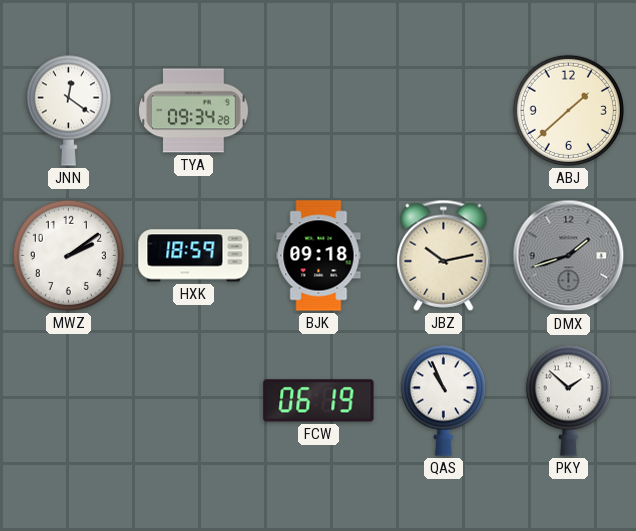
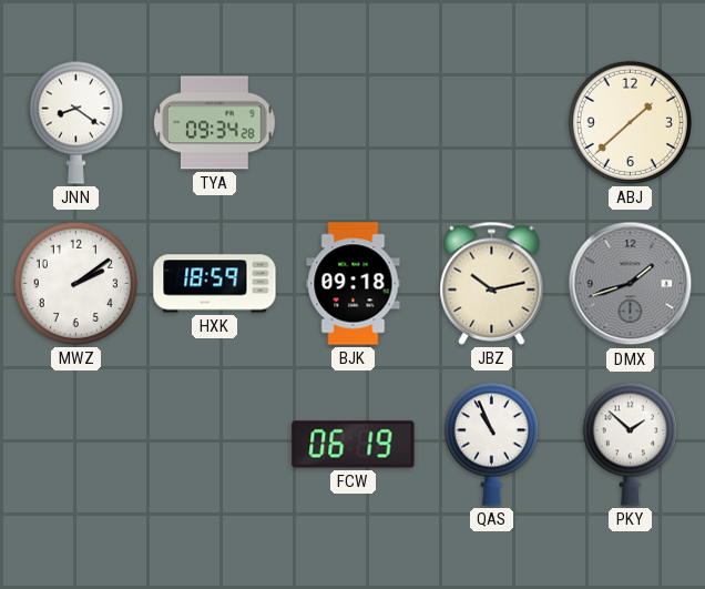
JNN: 12:21 -> 8:21
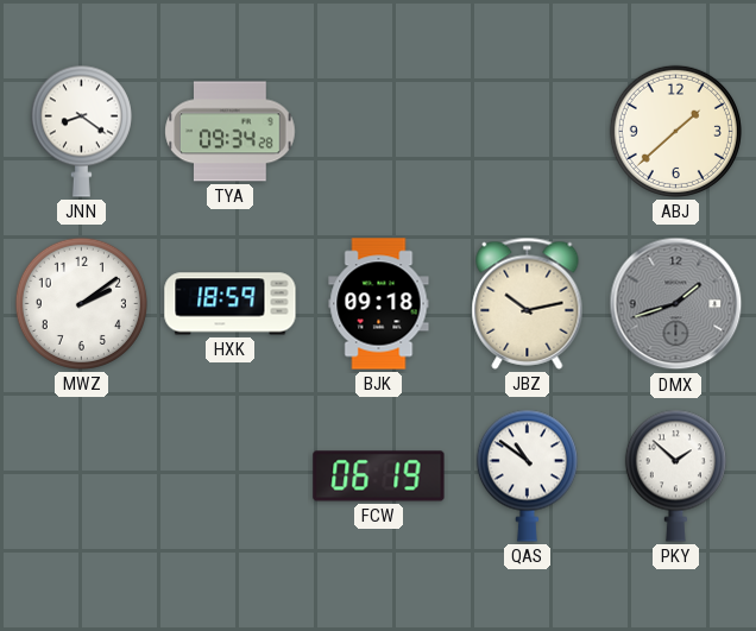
QAS: 10:56 -> 10:51
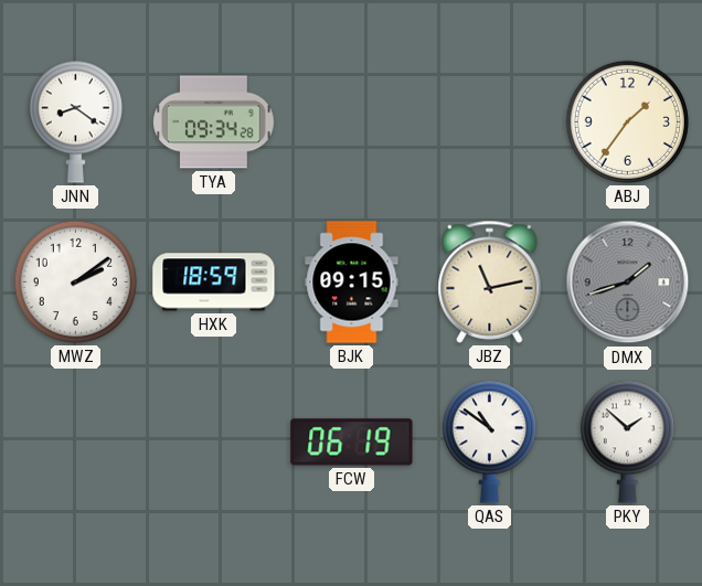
ABJ: 1:38 -> 1:36
BJK: 09:18 -> 09:15
JBZ: 10:13 -> 11:13
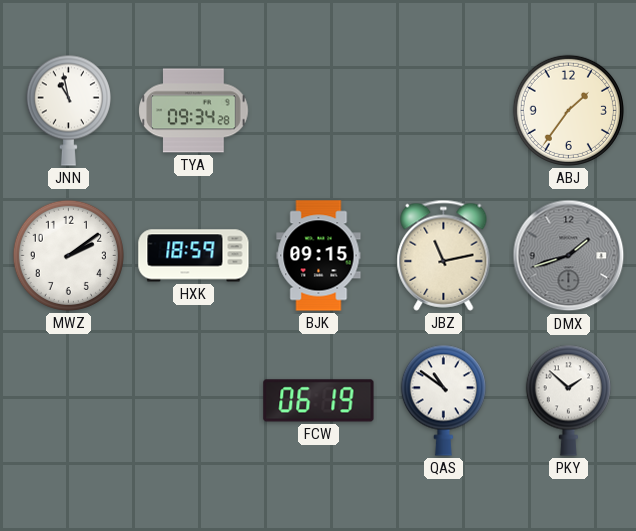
JNN: 8:21 -> 10:58
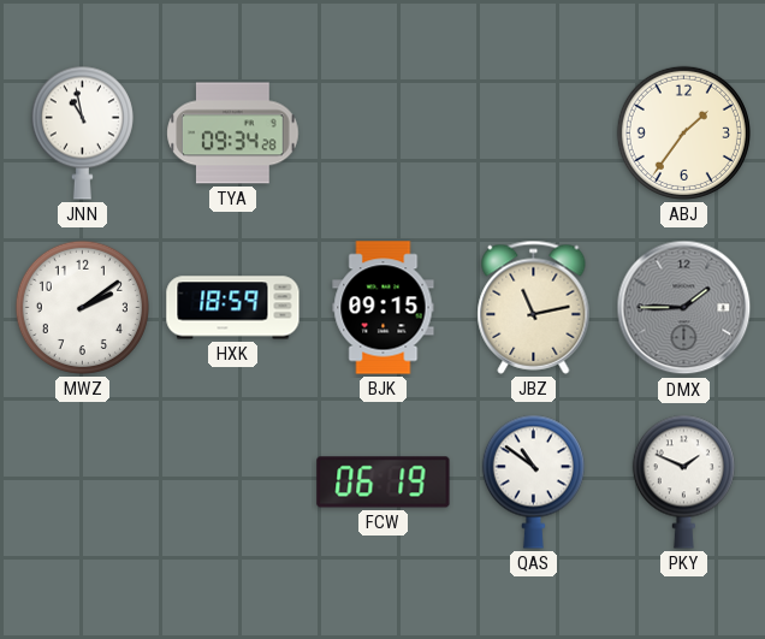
DMX: 1:42 -> 1:45
PKY: 1:52 -> 1:49
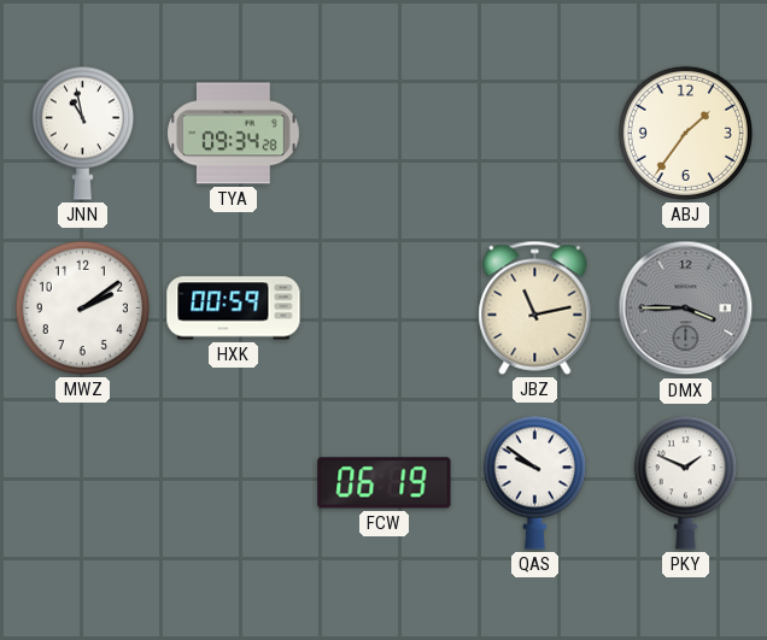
HXK: 18:59 -> 00:59
BJK: 09:15 -> none
DMX: 1:45 -> 3:45
QAS: 10:51 -> 9:51
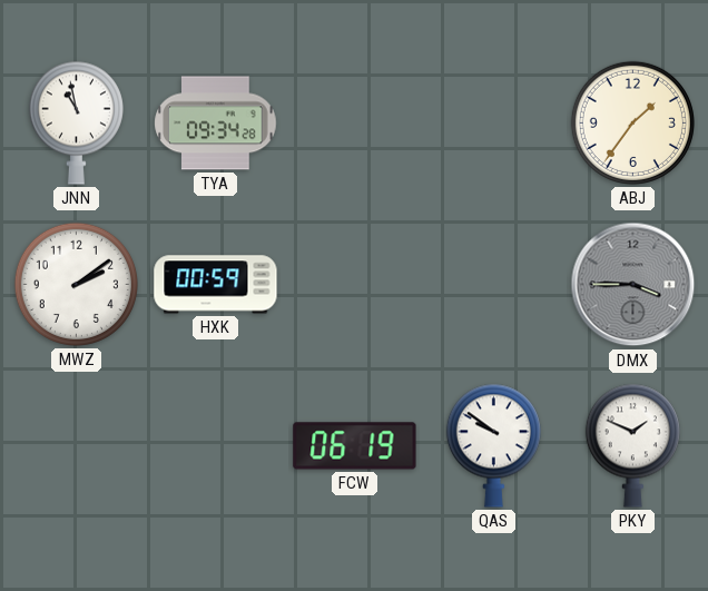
JBZ: 11:13 -> none
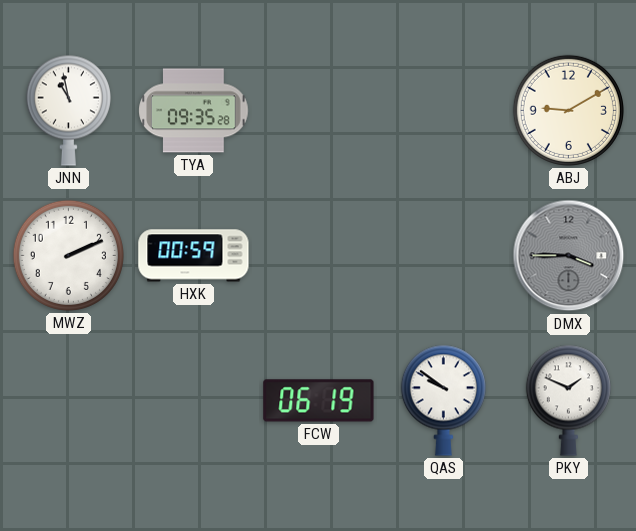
TYA: 09:34 -> 09:35
ABJ: 1:36 -> 9:10
MWZ: 2:09 -> 2:11
